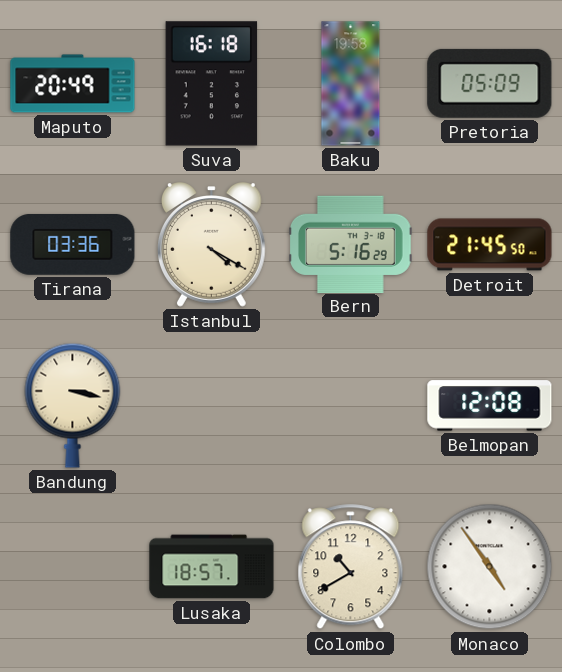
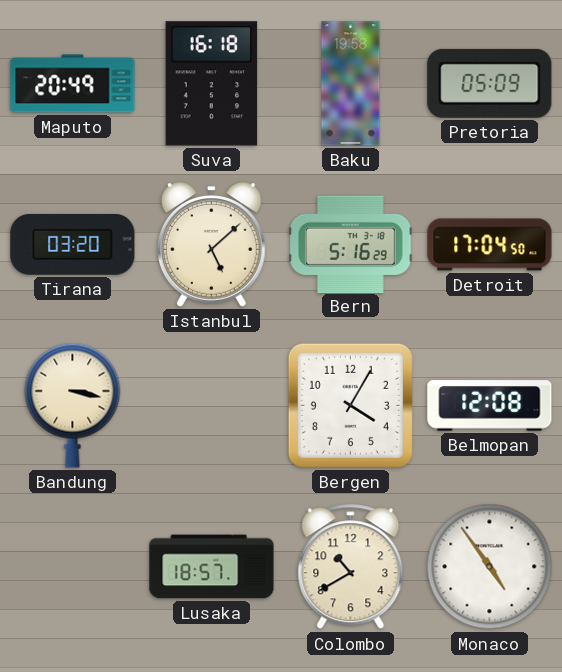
Tirana: 03:36 -> 03:20
Istanbul: 4:20 -> 5:08
Detroit: 21:45 -> 17:04
Bergen: none -> 4:05
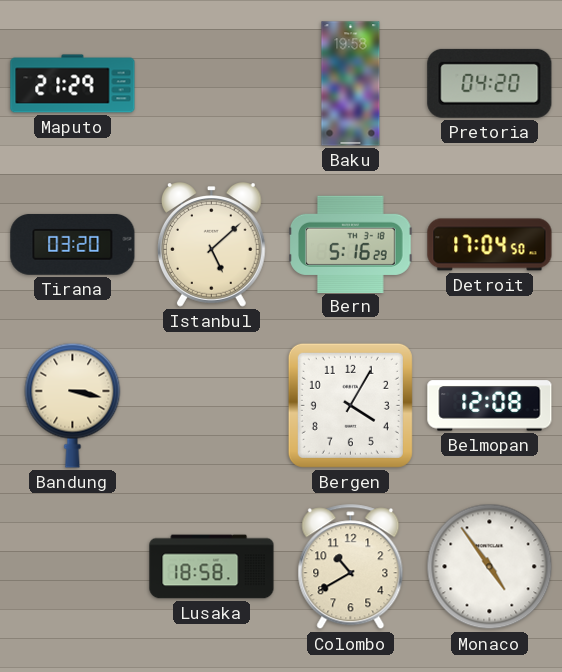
Maputo: 20:49 -> 21:29
Suva: 16:18 -> none
Pretoria: 05:09 -> 04:20
Lusaka: 18:57 -> 18:58
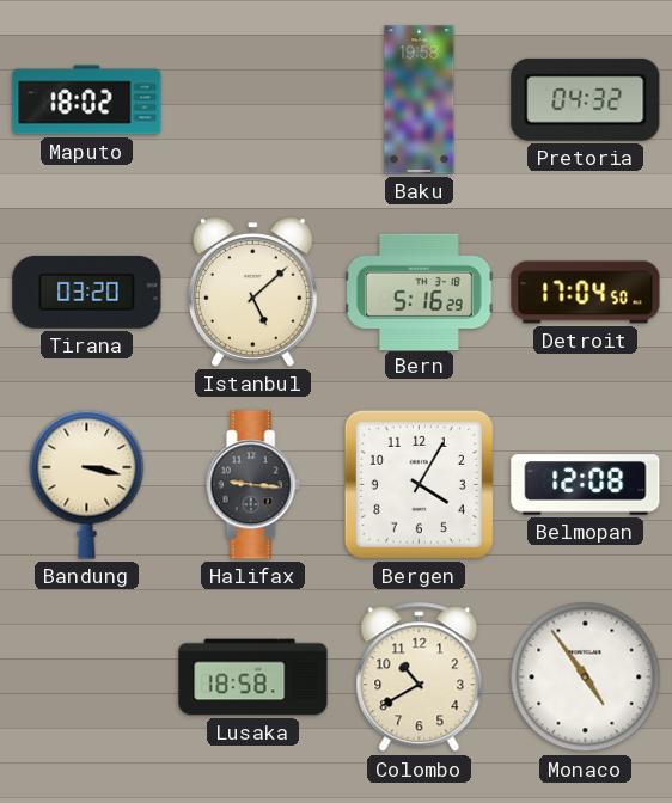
Maputo: 21:29 -> 18:02
Pretoria: 04:20 -> 04:32
Halifax: none -> 9:16
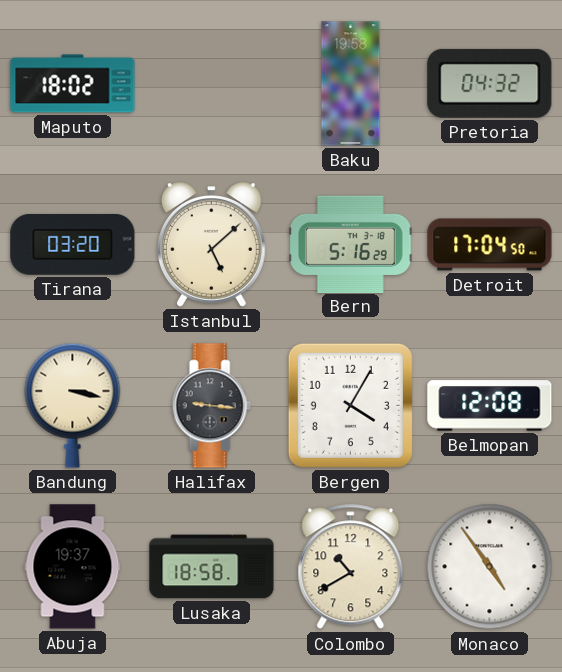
Abuja: none -> 19:37
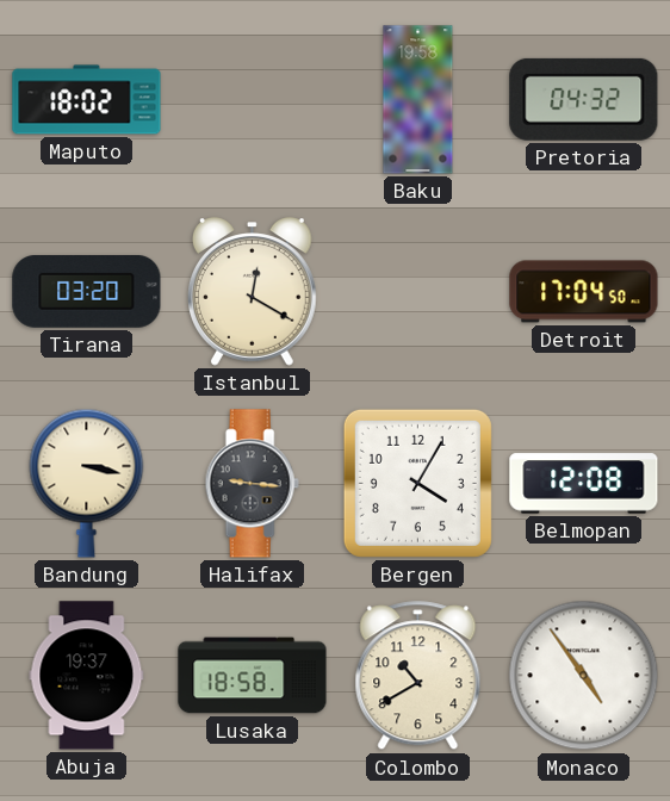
Istanbul: 5:08 -> 12:20
Bern: 5:16 -> none
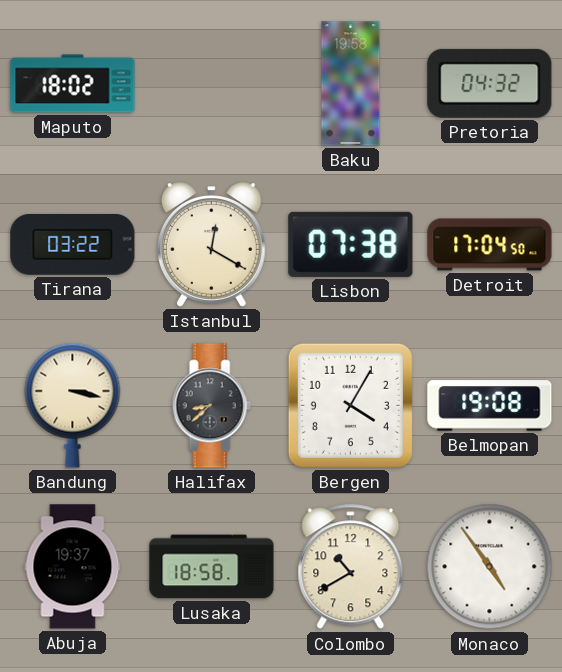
Tirana: 03:20 -> 03:22
Lisbon: none -> 07:38
Halifax: 9:16 -> 8:38
Belmopan: 12:08 -> 19:08
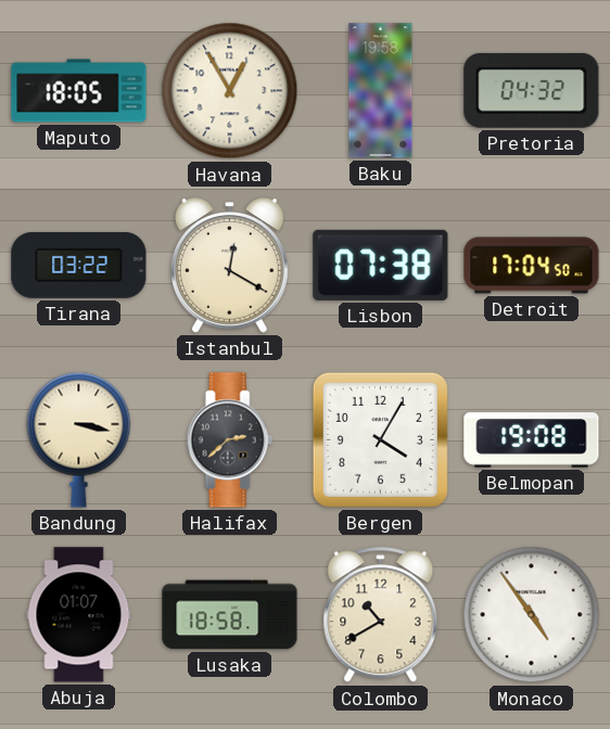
Maputo: 18:02 -> 18:05
Havana: none -> 12:55
Halifax: 8:38 -> 2:38
Abuja: 19:37 -> 01:07
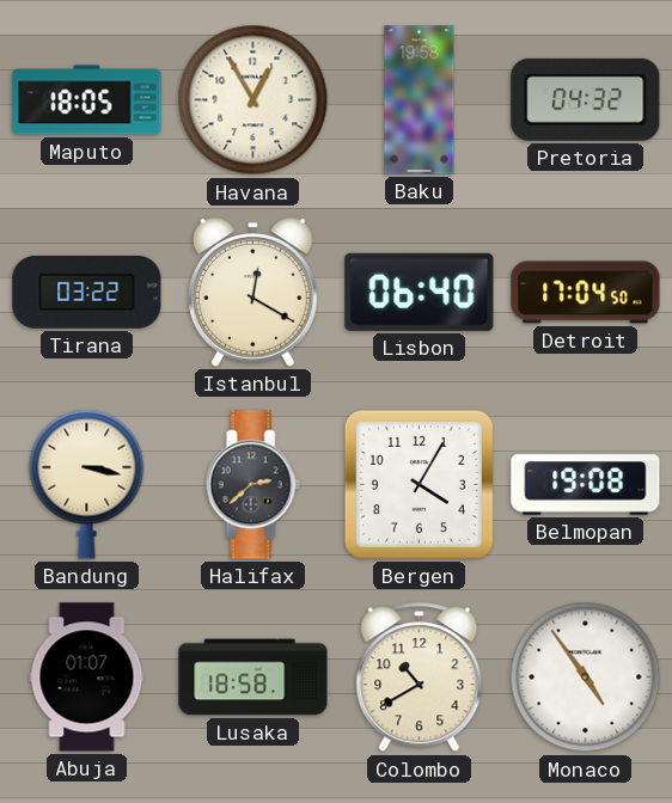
Lisbon: 07:38 -> 06:40
